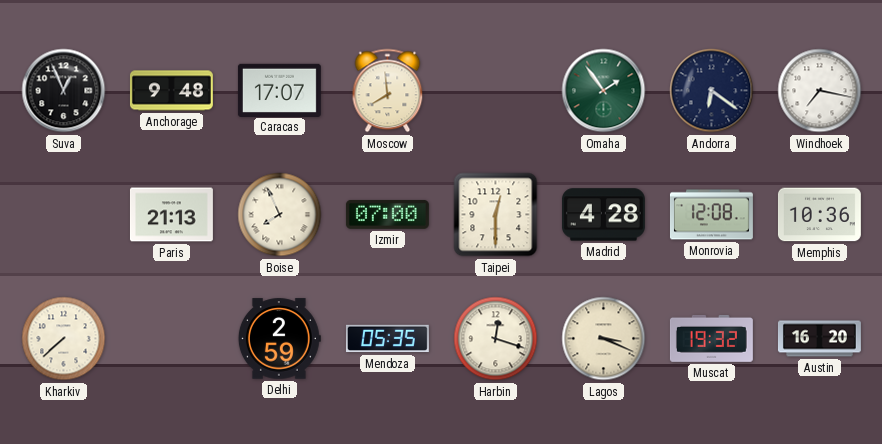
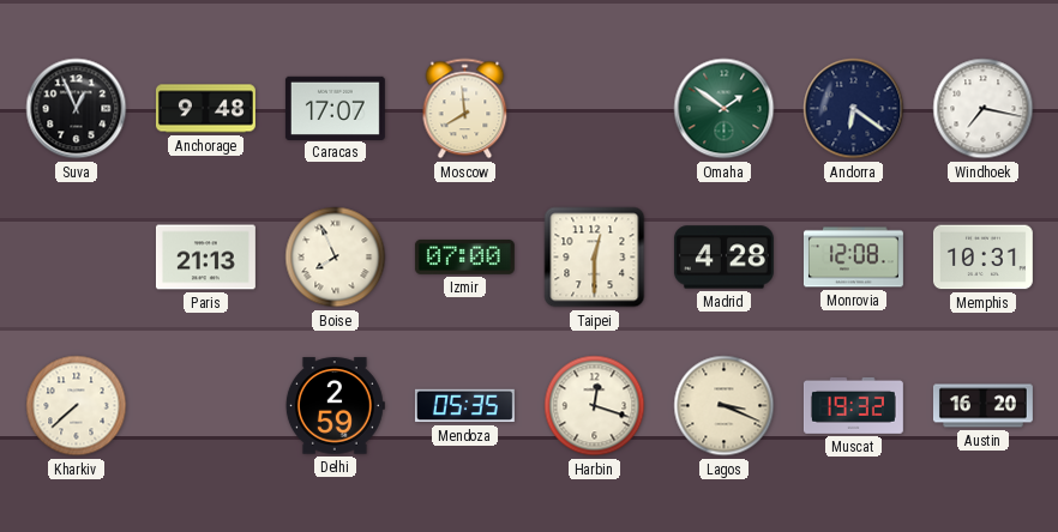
Omaha: 1:54 -> 1:51
Memphis: 10:36 -> 10:31
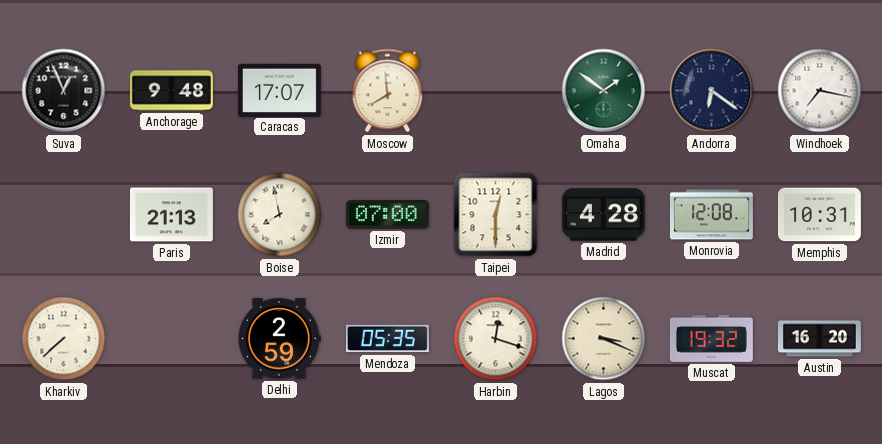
Boise: 7:56 -> 7:58
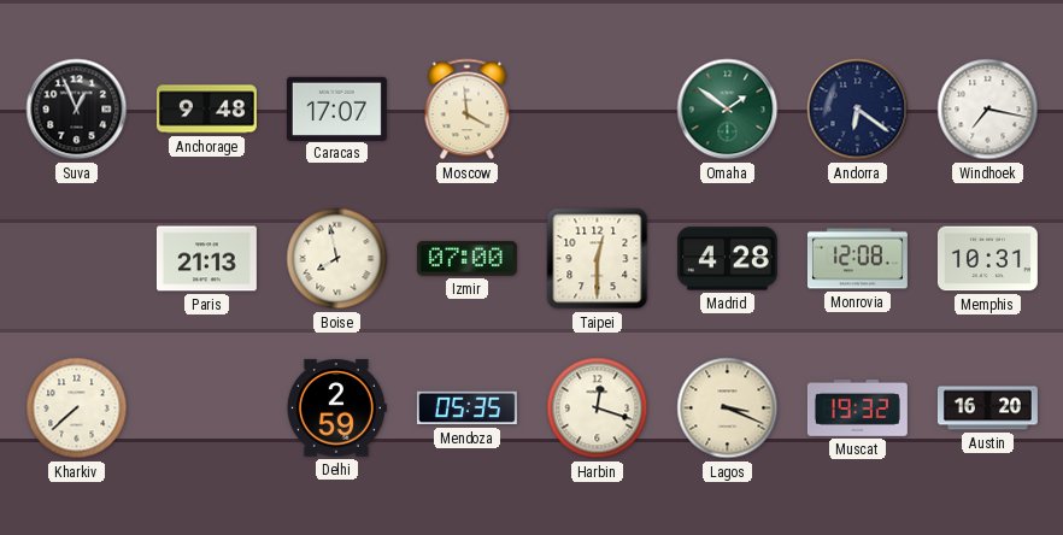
Moscow: 7:59 -> 3:59
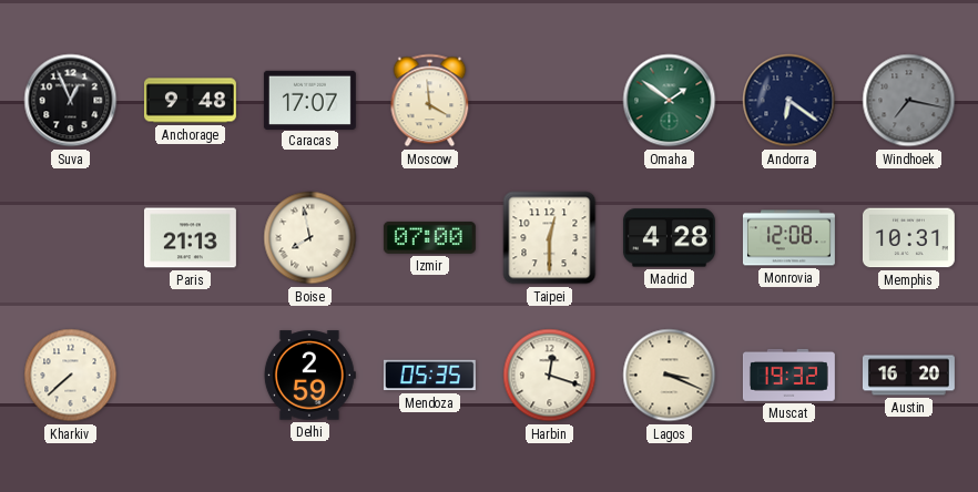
Windhoek dial: white -> grey
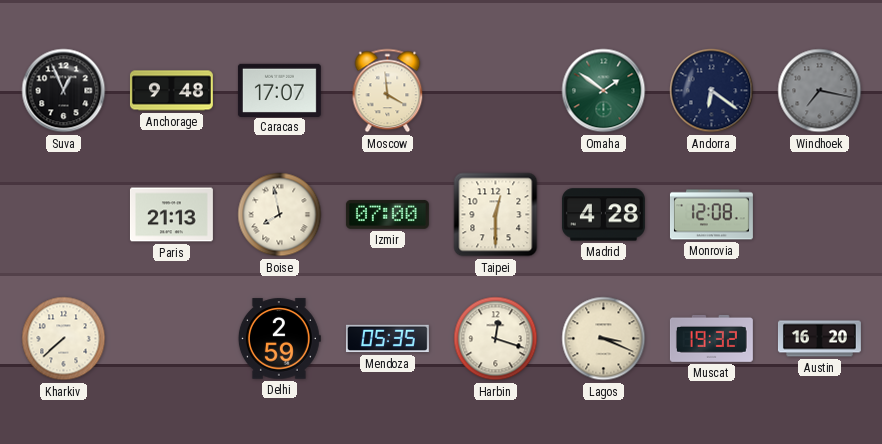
Memphis: 10:31 -> none
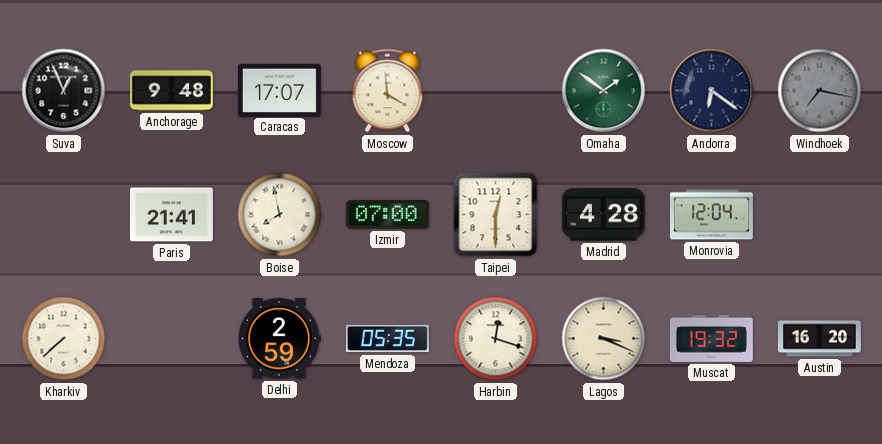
Paris: 21:13 -> 21:41
Monrovia: 12:08 -> 12:04
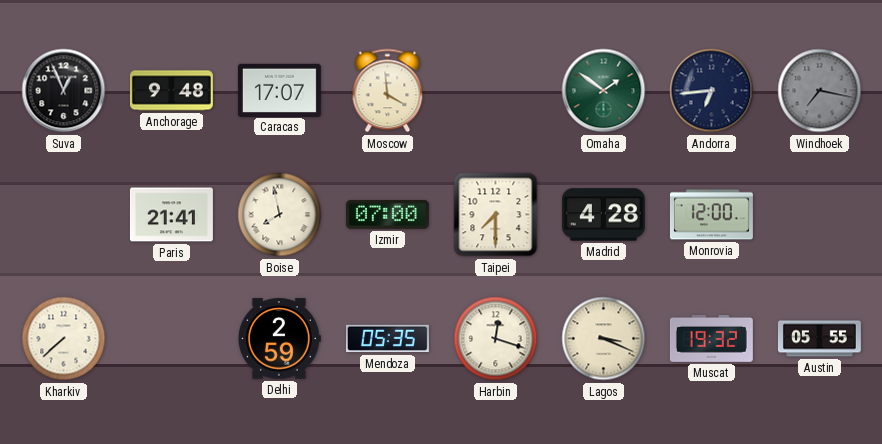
Andorra: 6:21 -> 6:44
Taipei: 12:30 -> 7:30
Monrovia: 12:04 -> 12:00
Austin: 16:20 -> 05:55
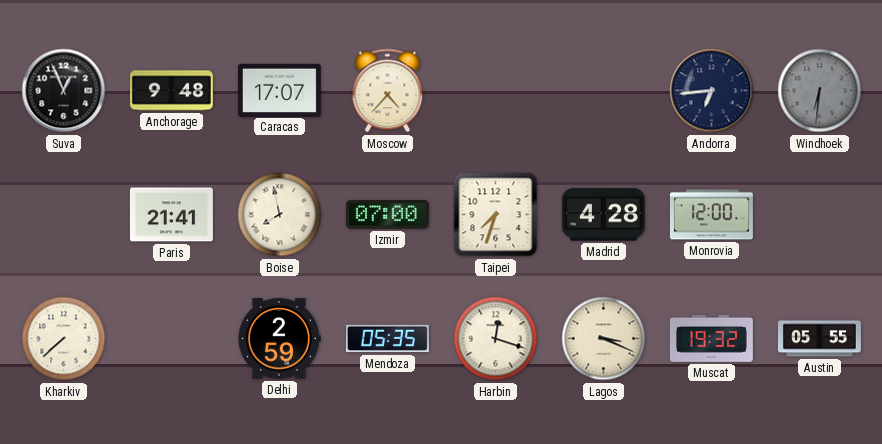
Moscow: 3:59 -> 4:37
Omaha: 1:51 -> none
Windhoek: 7:17 -> 6:31
Taipei: 7:30 -> 7:33
